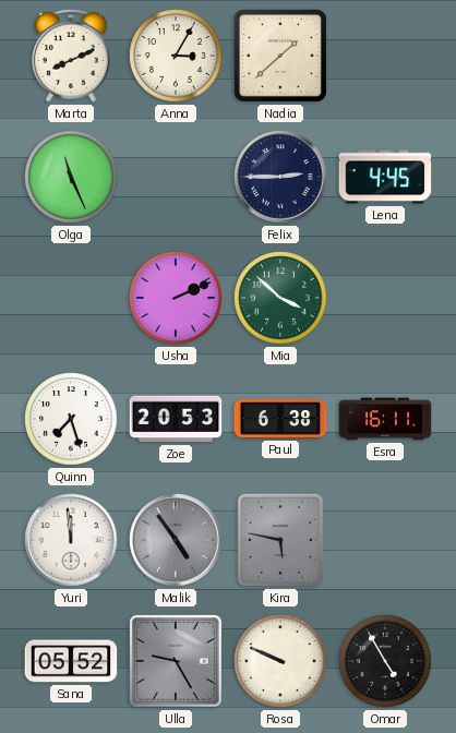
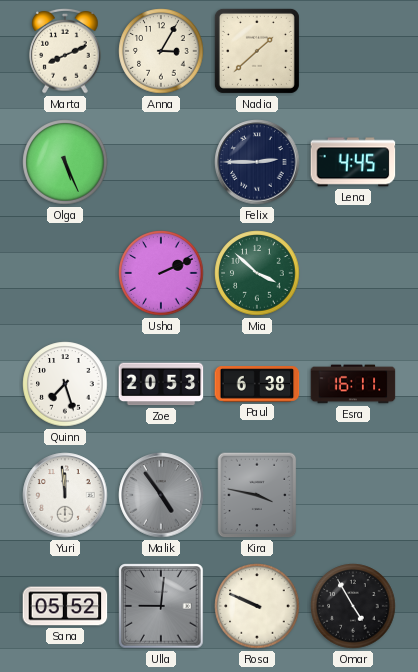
Olga: 11:26 -> 5:26
Kira: 5:47 -> 3:47
Ulla: 9:25 -> 9:01
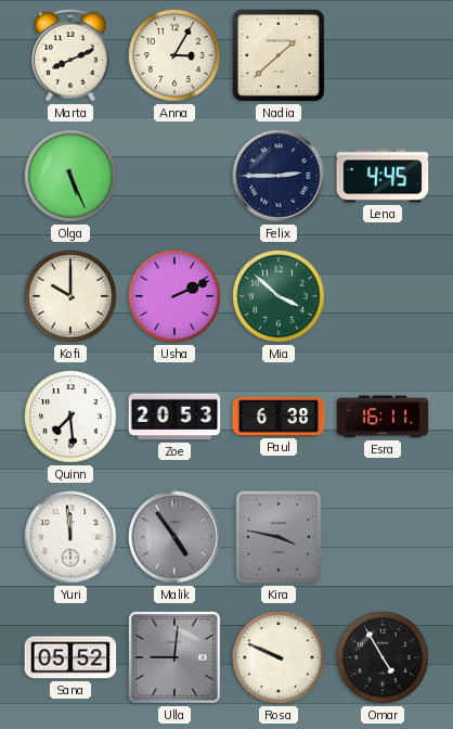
Kofi: none -> 10:00
Quinn: 7:27 -> 7:29
